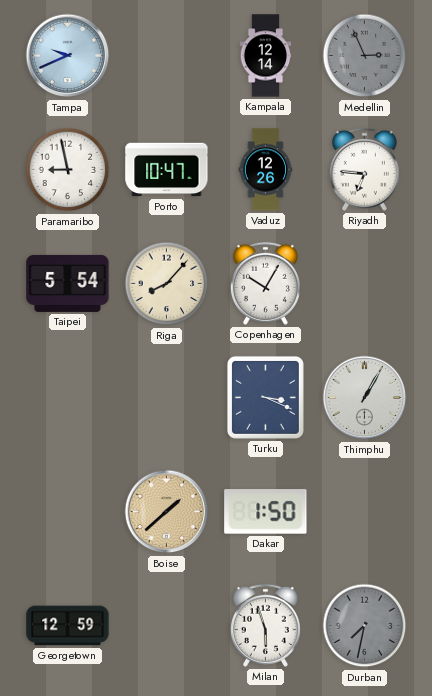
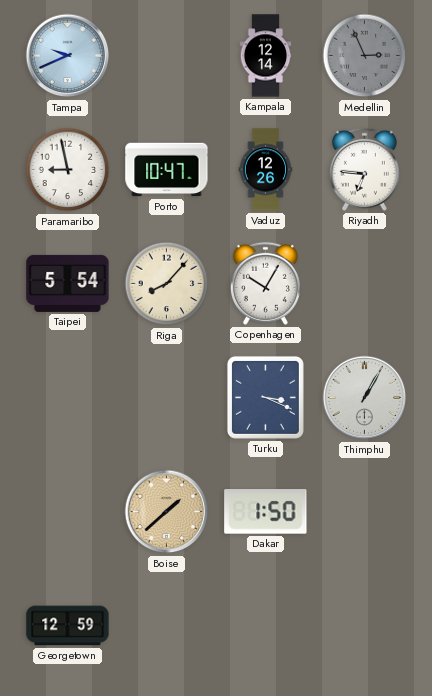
Milan: 5:57 -> none
Durban: 7:32 -> none
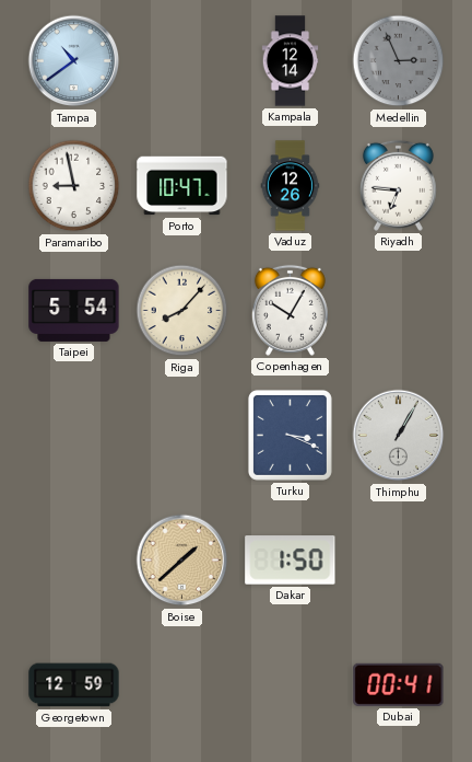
Tampa: 9:41 -> 10:39
Dubai: none -> 00:41
